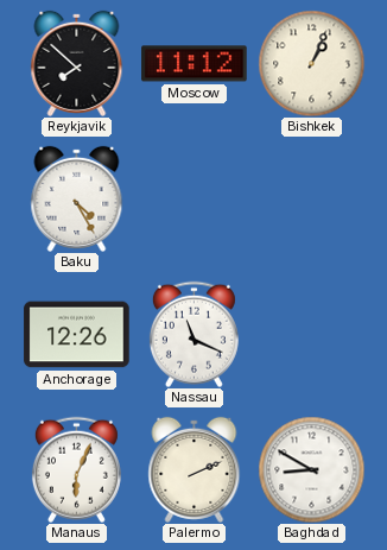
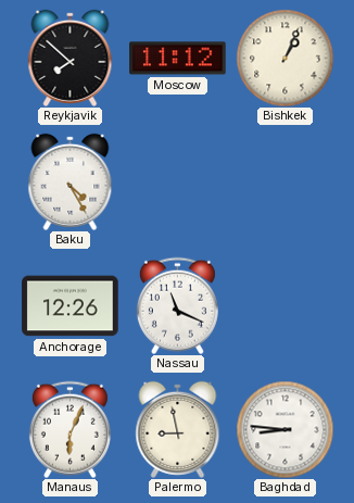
Palermo: 2:11 -> 8:58
Baghdad: 8:50 -> 8:46
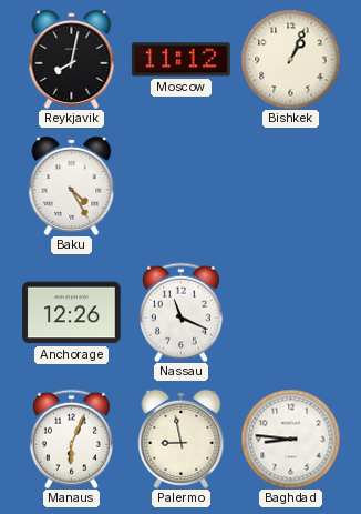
Reykjavik: 7:52 -> 8:02
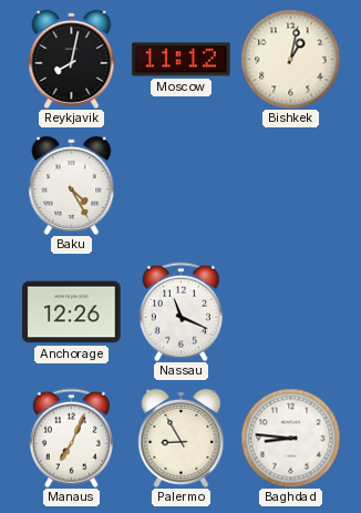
Bishkek: 1:04 -> 1:02
Manaus: 6:04 -> 7:04
Palermo: 8:58 -> 8:55
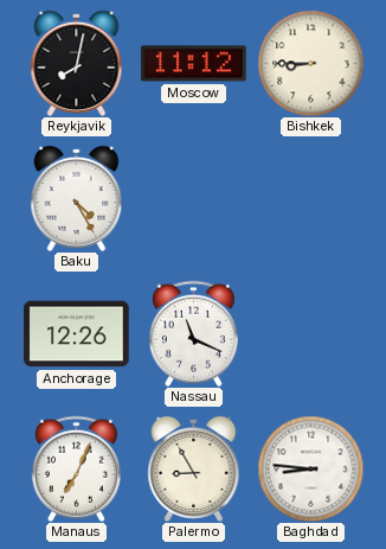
Bishkek: 1:02 -> 8:45
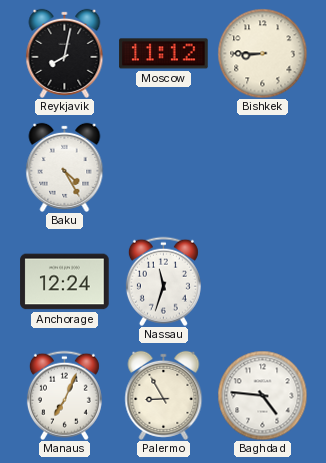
Anchorage: 12:26 -> 12:24
Nassau: 11:19 -> 11:33
Baghdad: 8:46 -> 4:46
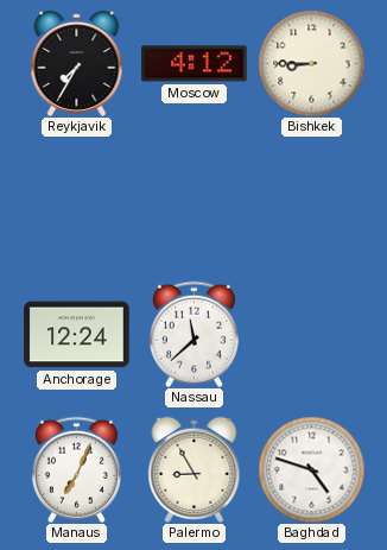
Reykjavik: 8:02 -> 7:35
Moscow: 11:12 -> 4:12
Baku: 4:25 -> none
Nassau: 11:33 -> 11:38
Baghdad: 4:46 -> 4:48
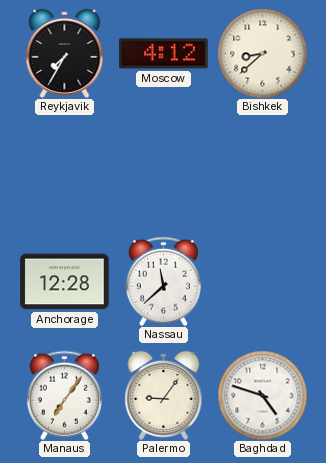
Bishkek: 8:45 -> 8:38
Anchorage: 12:24 -> 12:28
Manaus: 7:04 -> 7:06
Palermo: 8:55 -> 9:06
